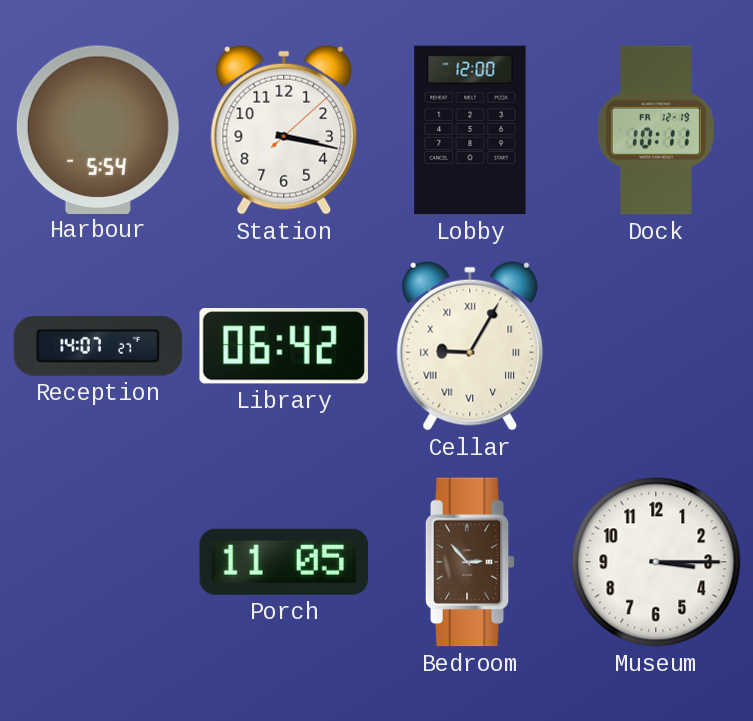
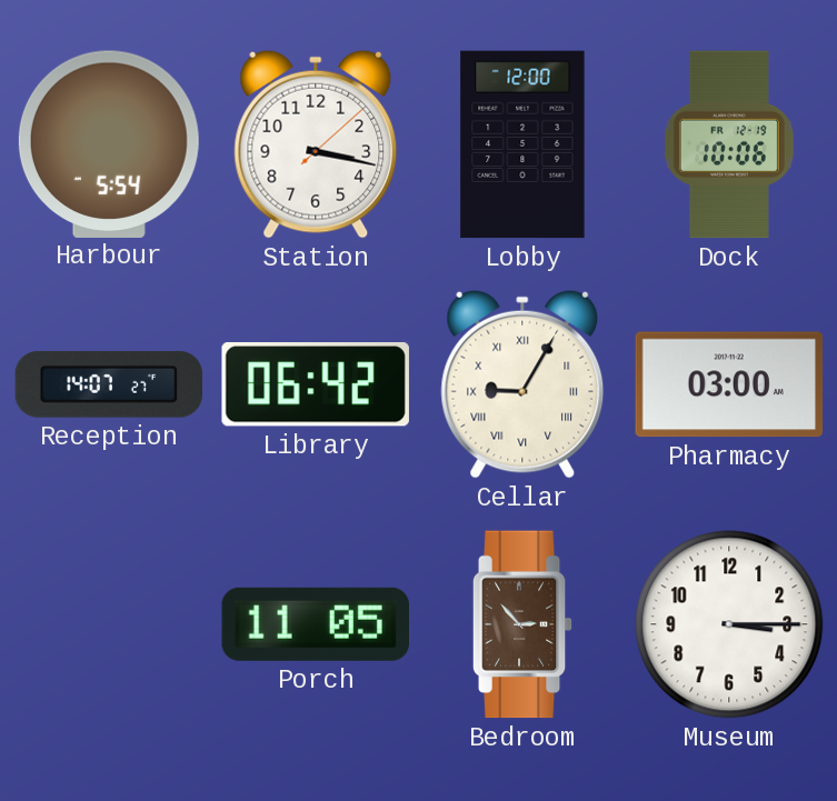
Dock: 10:11 -> 10:06
Pharmacy: none -> 03:00
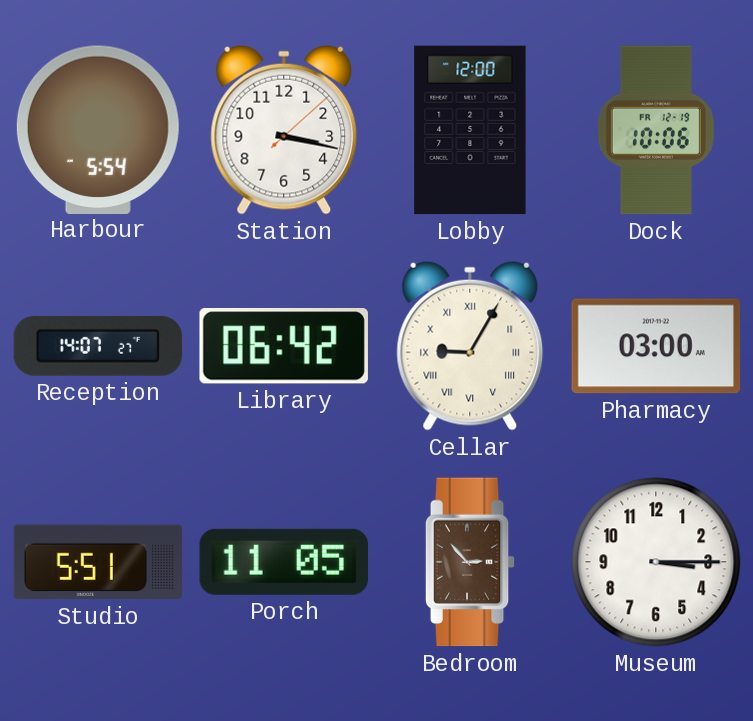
Studio: none -> 5:51
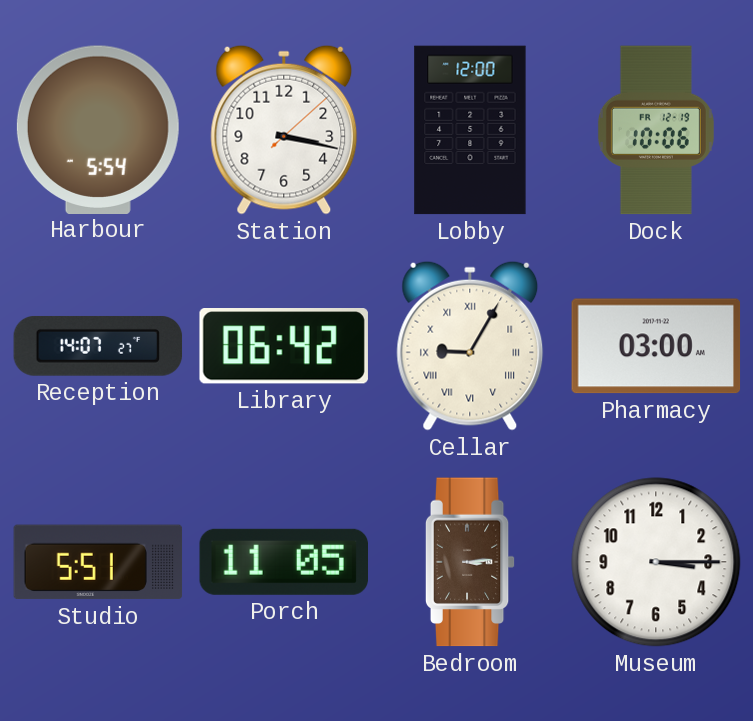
Bedroom: 2:53 -> 3:14
